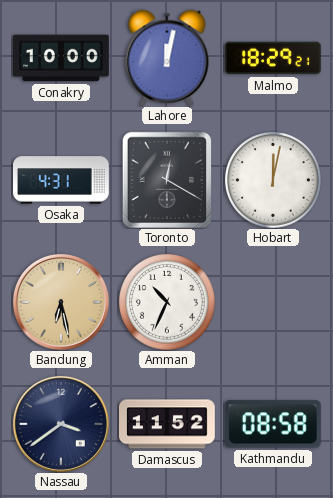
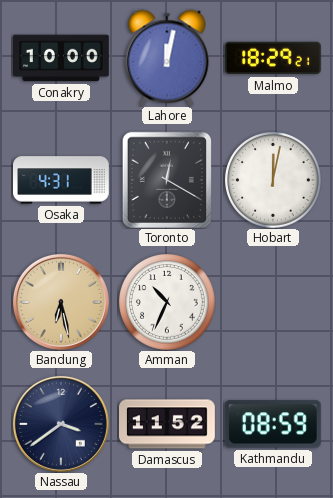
Kathmandu: 08:58 -> 08:59
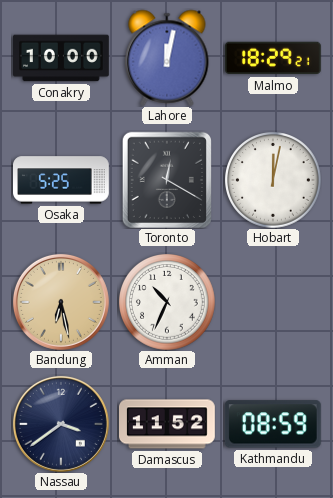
Osaka: 4:31 -> 5:25
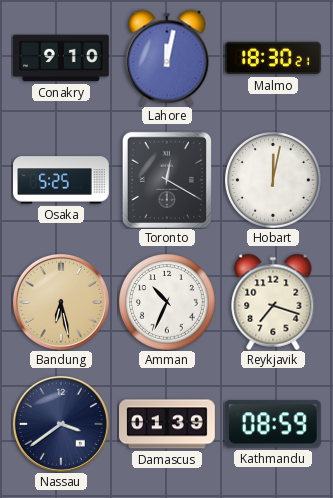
Conakry: 10:00 -> 9:10
Malmo: 18:29 -> 18:30
Reykjavik: none -> 7:18
Damascus: 11:52 -> 01:39
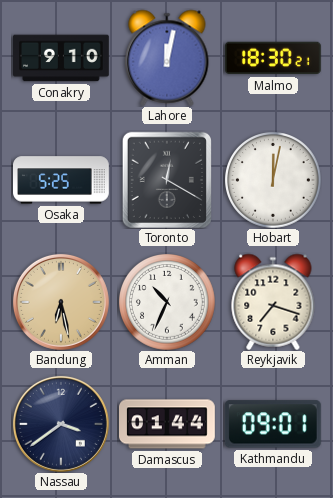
Damascus: 01:39 -> 01:44
Kathmandu: 08:59 -> 09:01
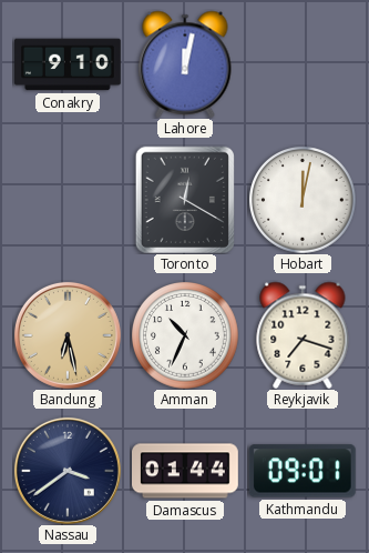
Malmo: 18:30 -> none
Osaka: 5:25 -> none
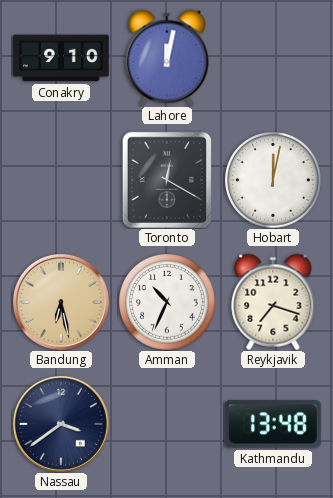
Damascus: 01:44 -> none
Kathmandu: 09:01 -> 13:48
